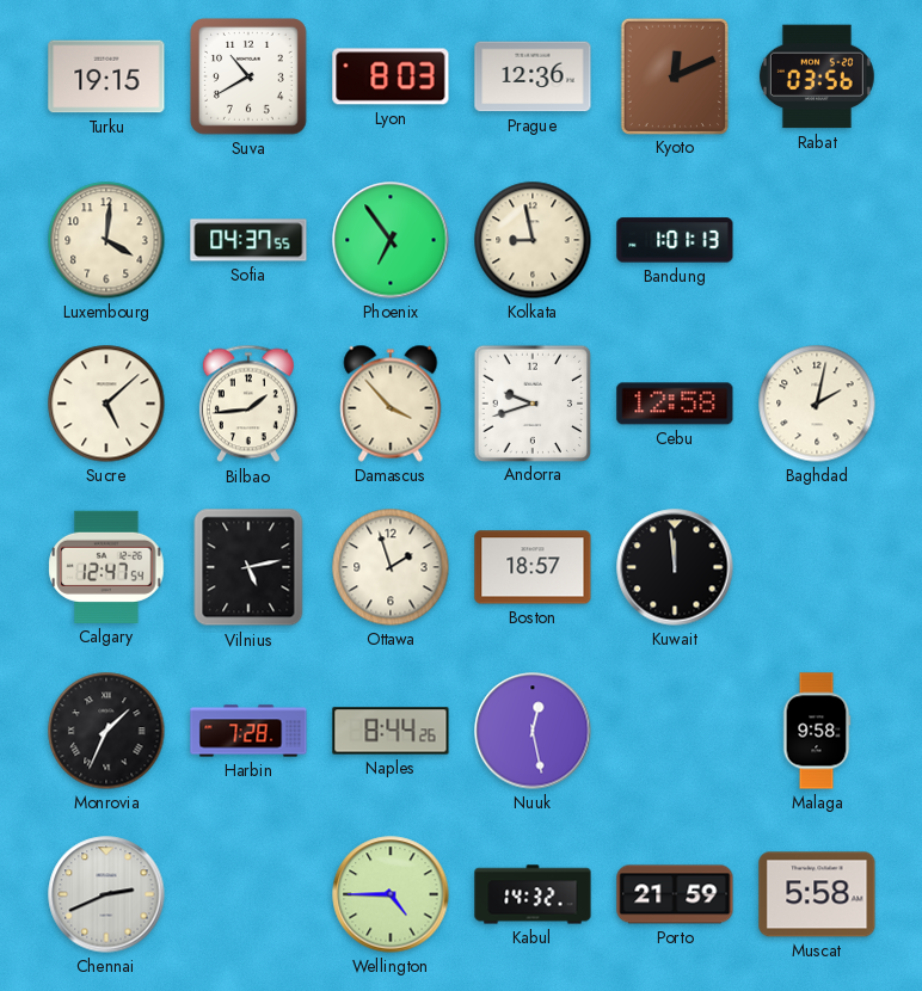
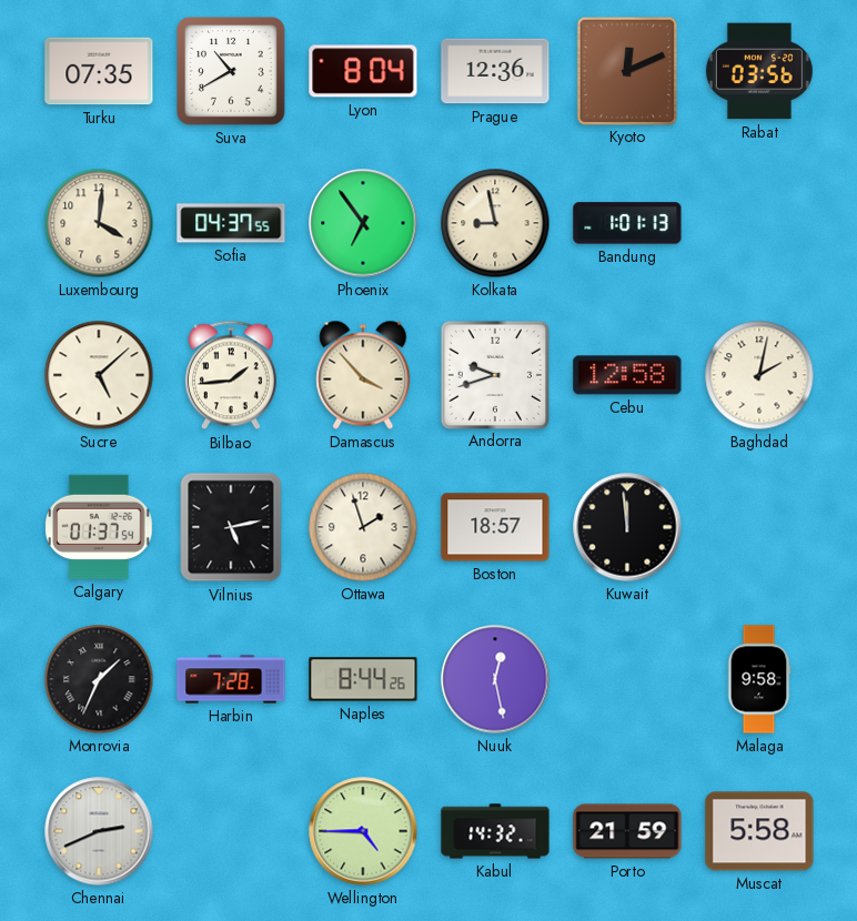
Turku: 19:15 -> 07:35
Lyon: 8:03 -> 8:04
Calgary: 12:47 -> 01:37
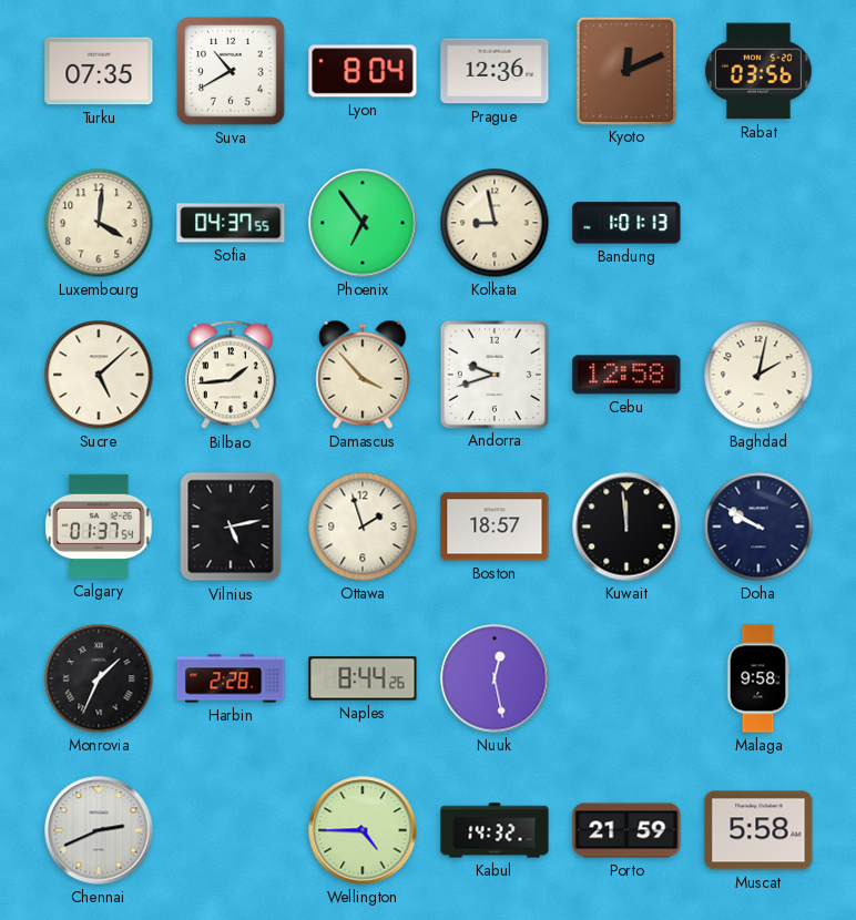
Doha: none -> 9:50
Harbin: 7:28 -> 2:28
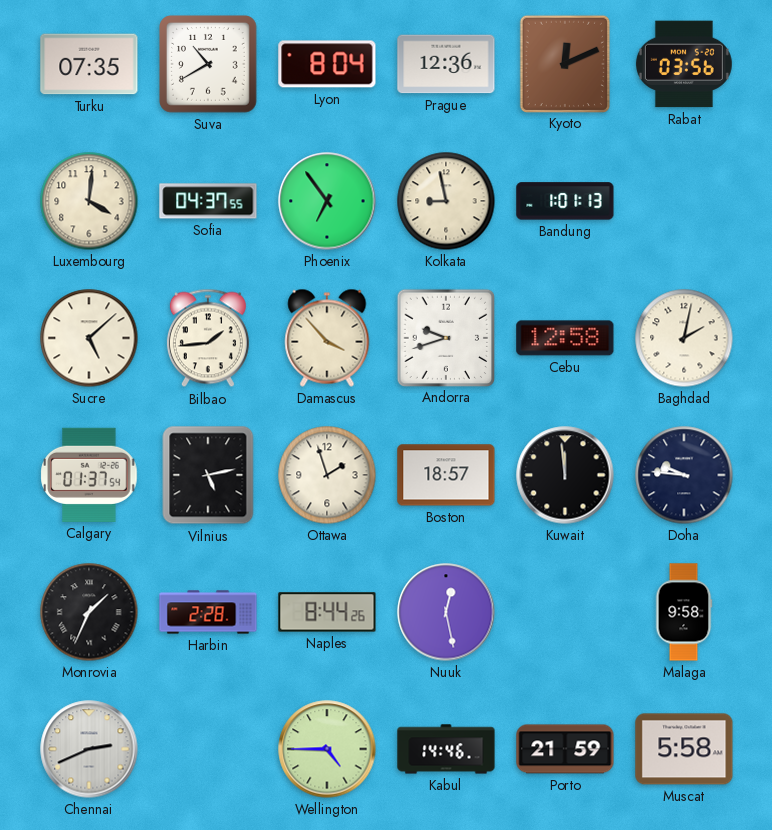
Doha: 9:50 -> 9:46
Kabul: 14:32 -> 14:46
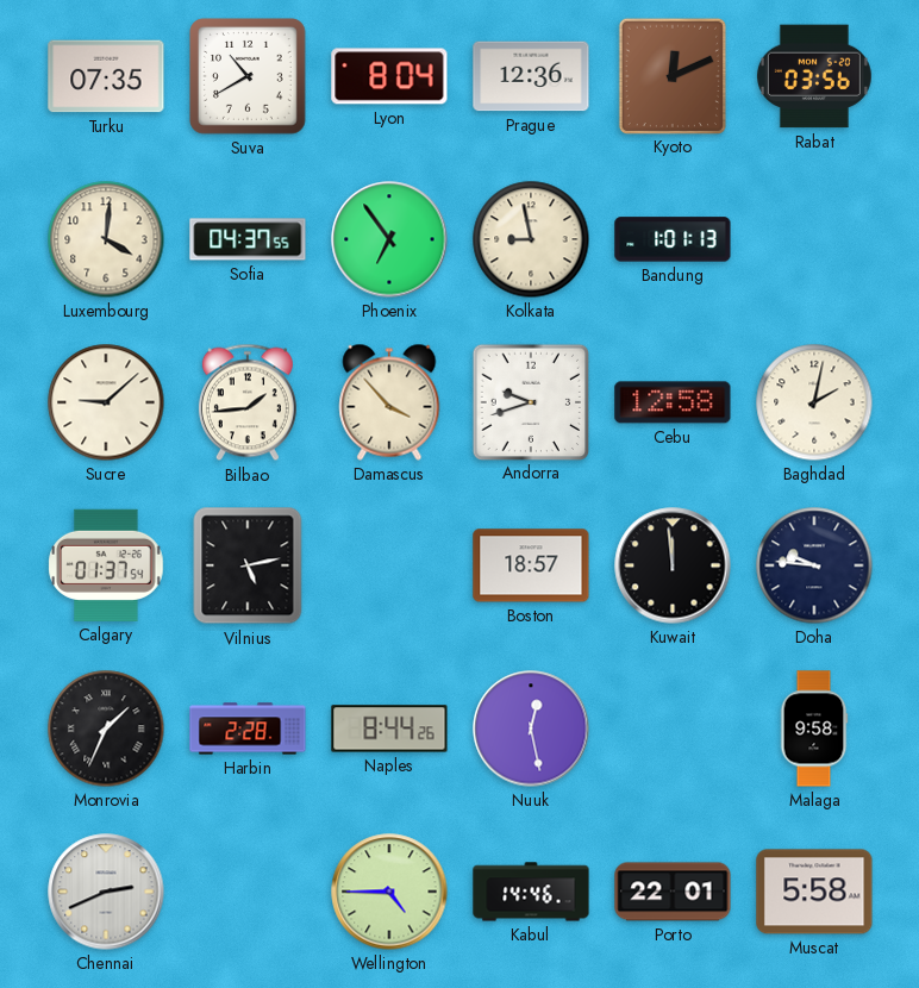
Sucre: 5:08 -> 9:08
Ottawa: 1:57 -> none
Porto: 21:59 -> 22:01
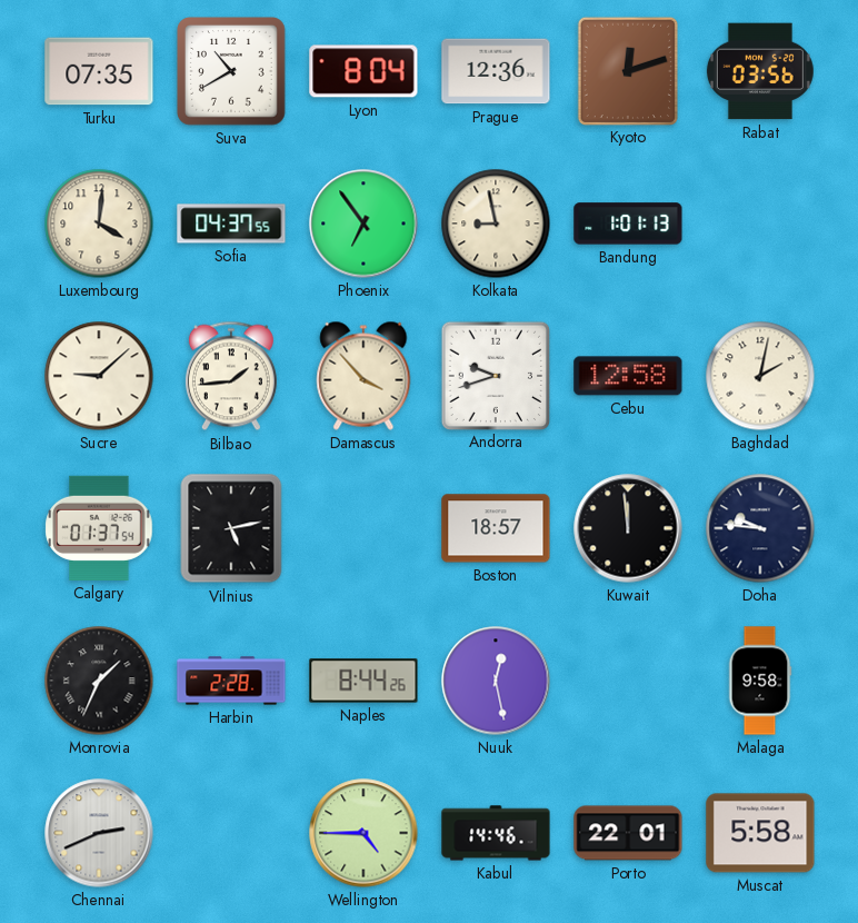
Kyoto: 12:11 -> 12:12
